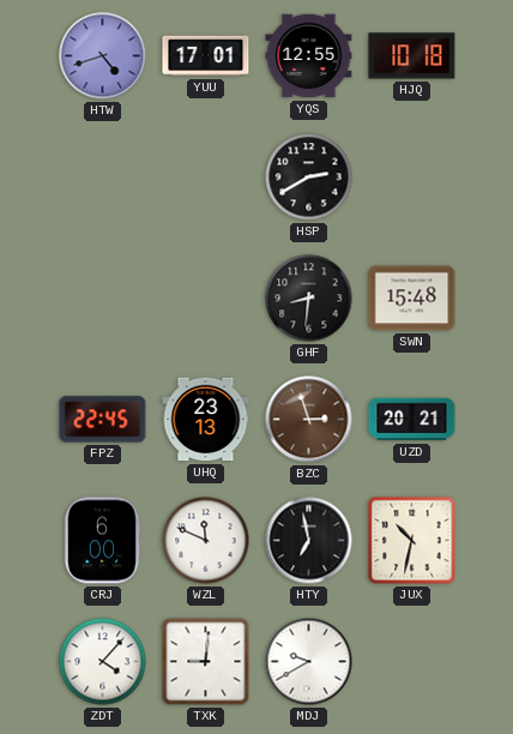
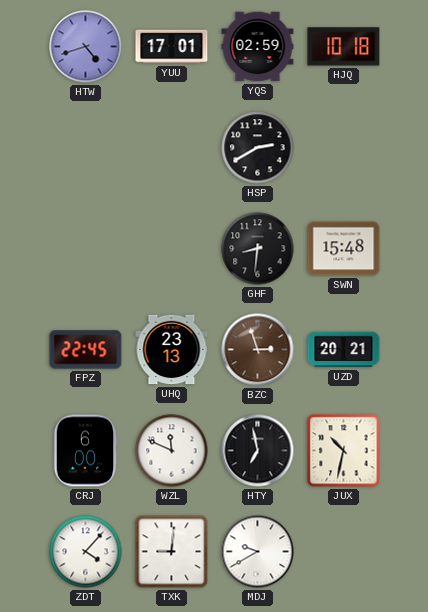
YQS: 12:55 -> 02:59
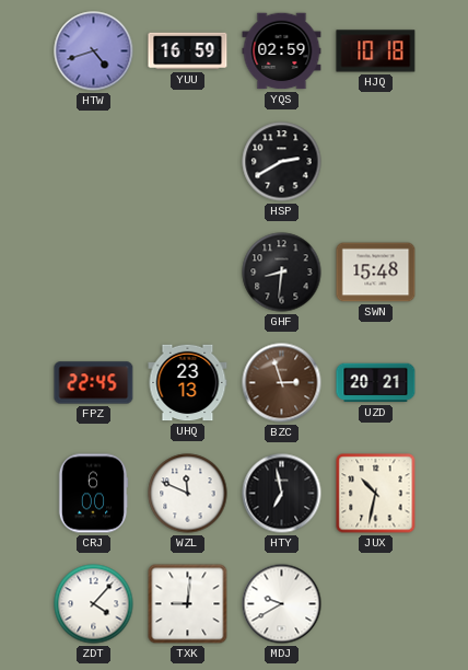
YUU: 17:01 -> 16:59
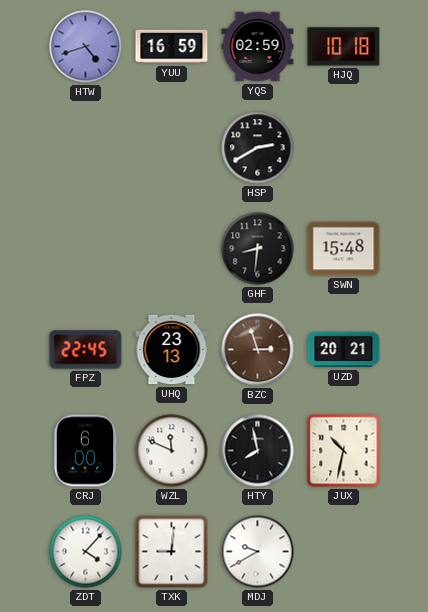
HTY: 6:58 -> 7:58
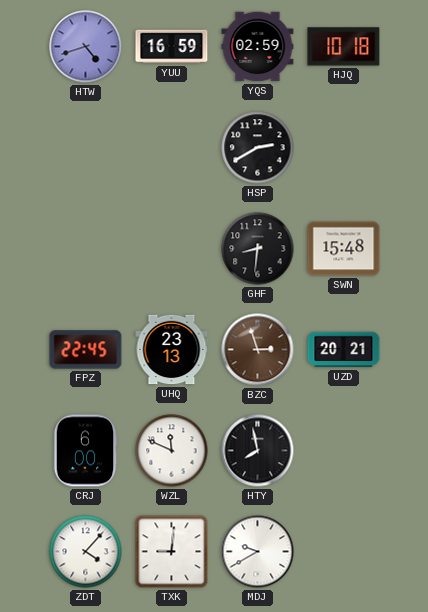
JUX: 10:32 -> none
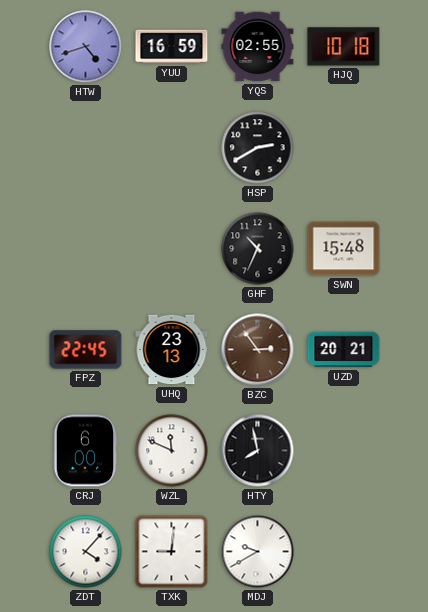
YQS: 02:59 -> 02:55
GHF: 8:31 -> 10:34
BZC: 2:57 -> 2:54
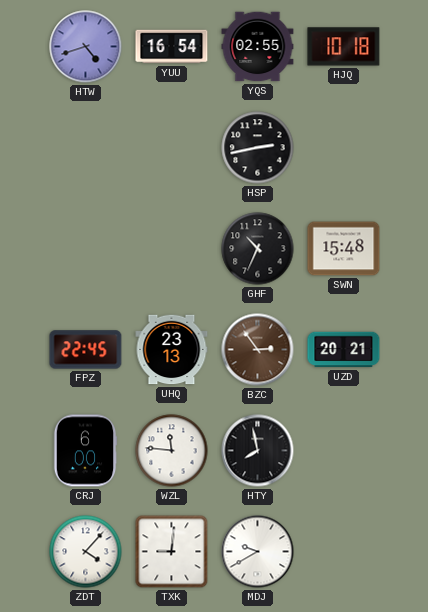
YUU: 16:59 -> 16:54
HSP: 2:40 -> 2:43
WZL: 11:49 -> 11:46
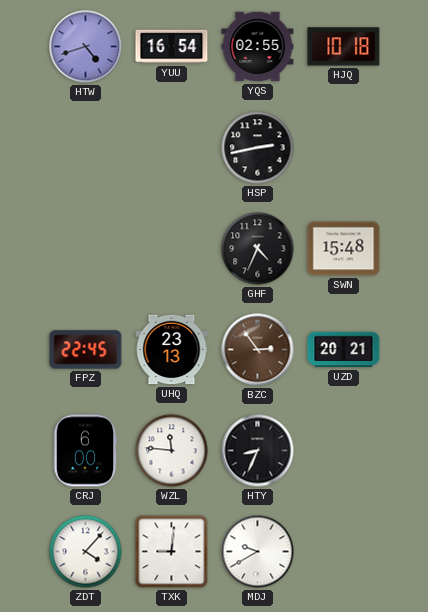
GHF: 10:34 -> 4:34
HTY: 7:58 -> 8:34
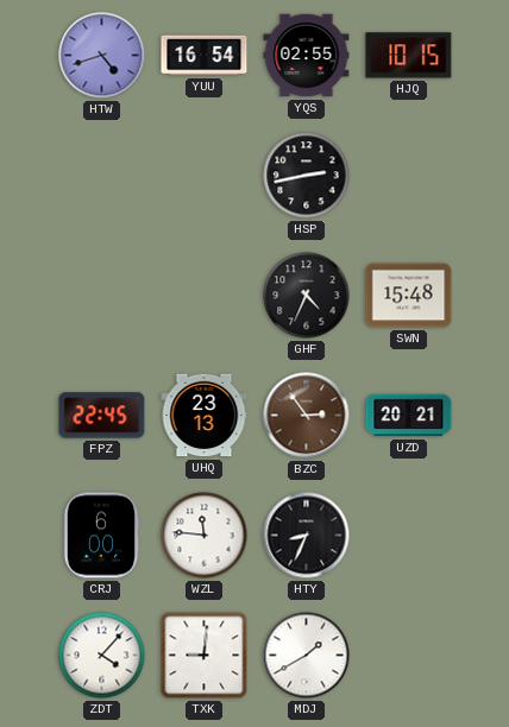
HJQ: 10:18 -> 10:15
MDJ: 9:40 -> 1:40
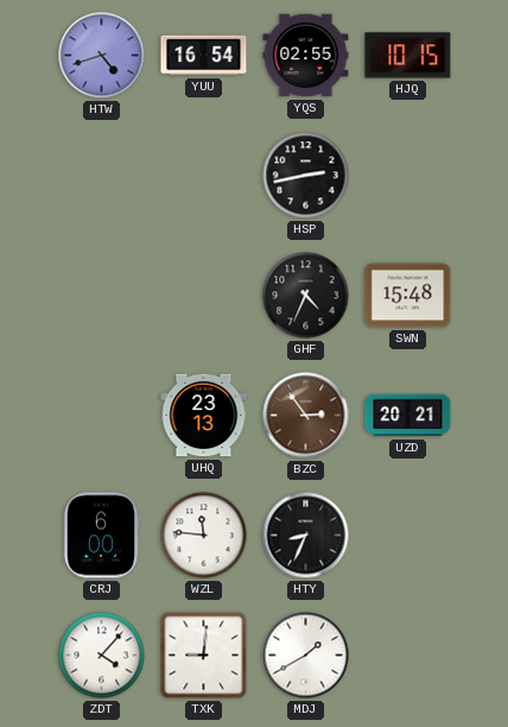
FPZ: 22:45 -> none
